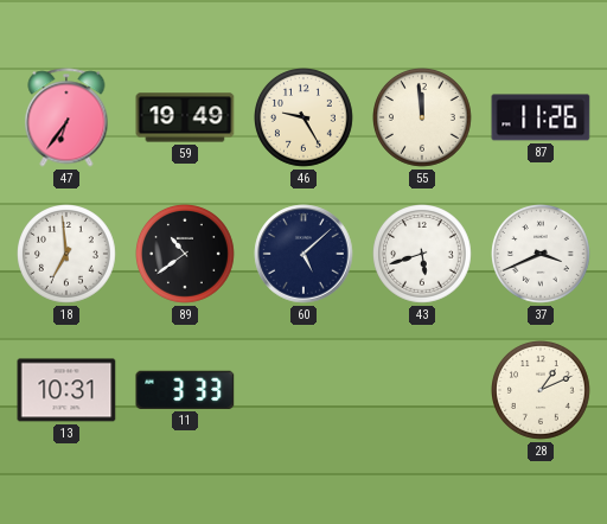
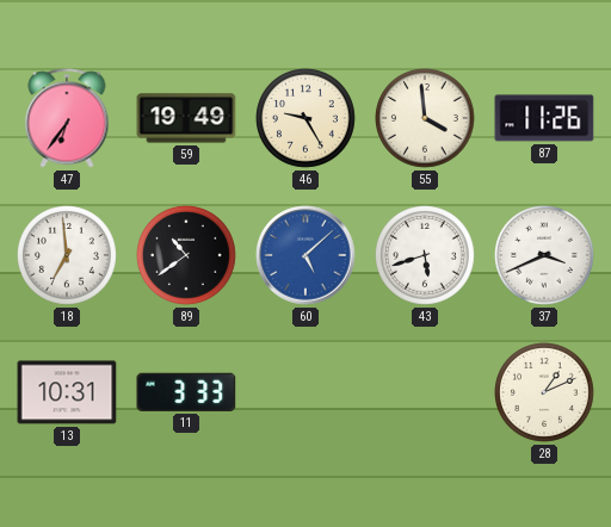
55: 11:59 -> 3:59
60 dial: navy -> blue
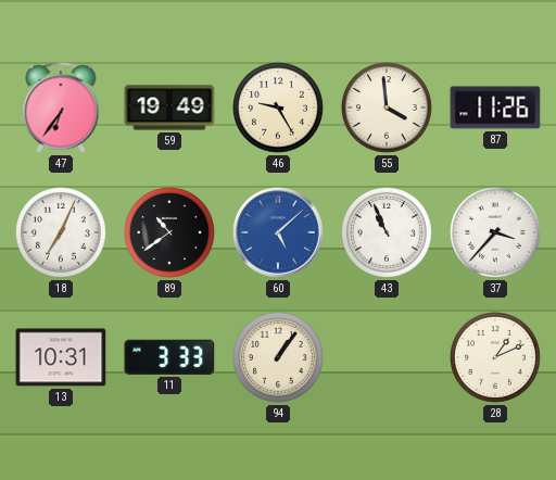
18: 6:59 -> 7:04
43: 5:42 -> 10:56
37: 3:41 -> 3:37
94: none -> 1:06
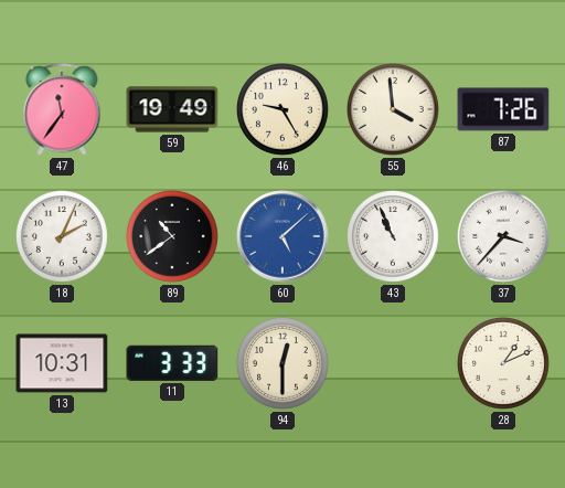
47: 6:36 -> 11:36
87: 11:26 -> 7:26
18: 7:04 -> 2:04
94: 1:06 -> 12:30
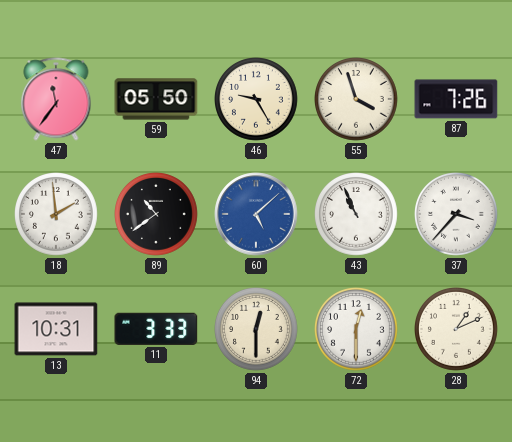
59: 19:49 -> 05:50
55: 3:59 -> 3:57
18: 2:04 -> 1:59
72: none -> 12:30
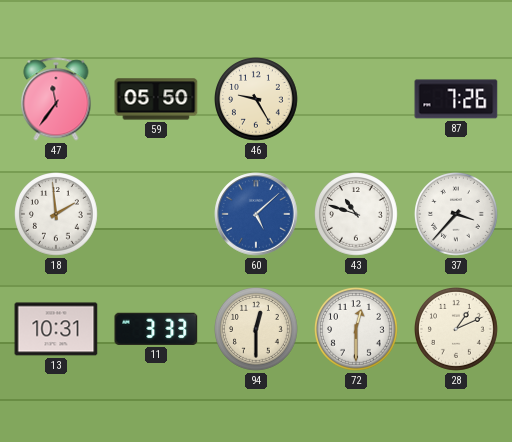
55: 3:57 -> none
89: 10:39 -> none
43: 10:56 -> 10:48
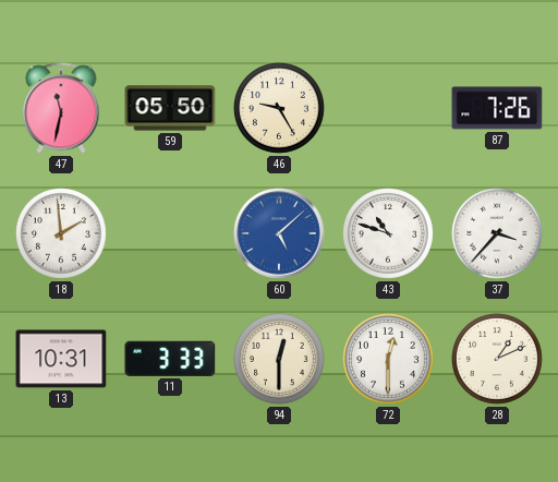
47: 11:36 -> 11:32
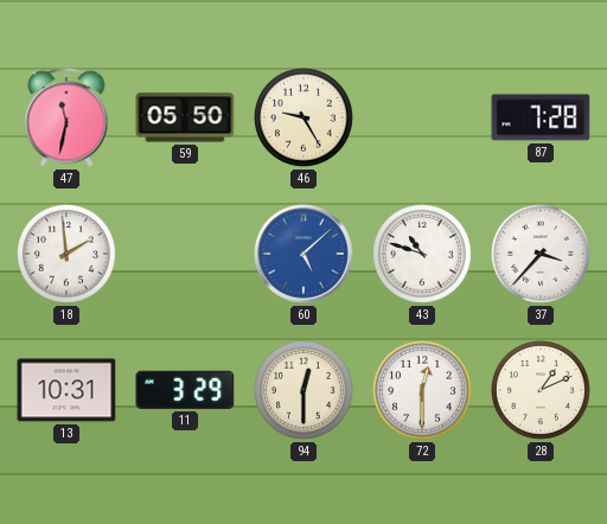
87: 7:26 -> 7:28
11: 3:33 -> 3:29
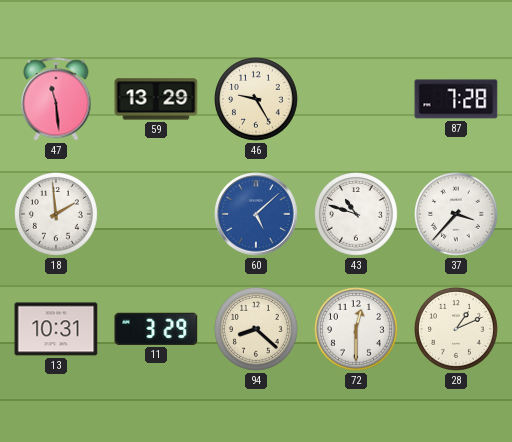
47: 11:32 -> 11:29
59: 05:50 -> 13:29
94: 12:30 -> 8:22
